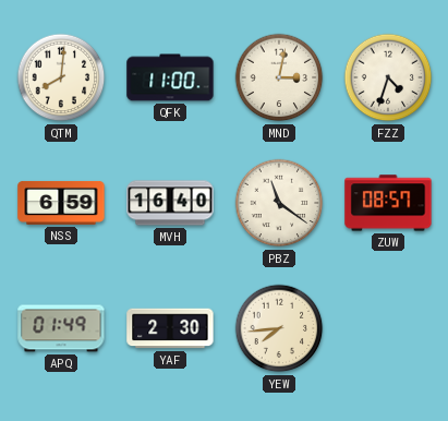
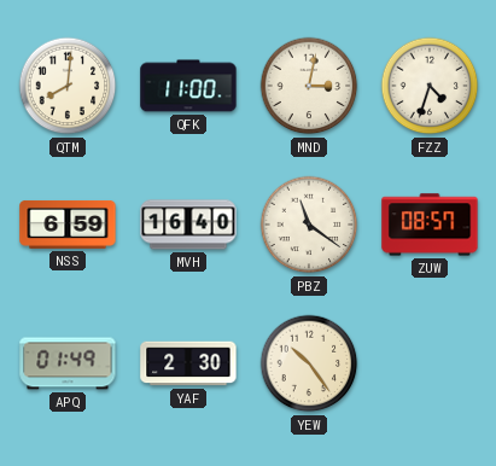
YEW: 7:44 -> 10:24
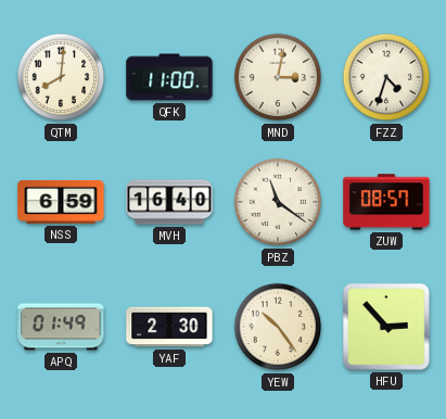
HFU: none -> 2:53
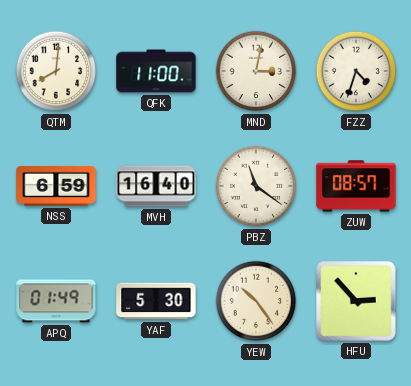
YAF: 2:30 -> 5:30
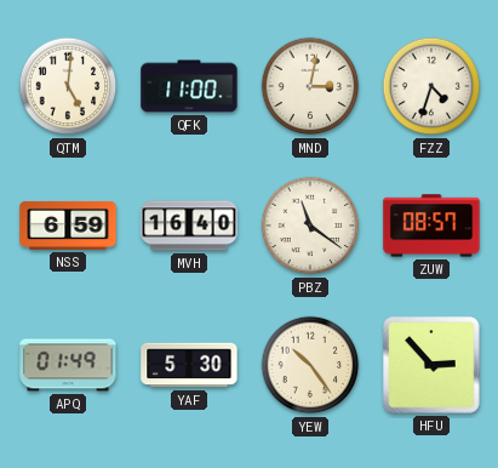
QTM: 8:01 -> 5:01
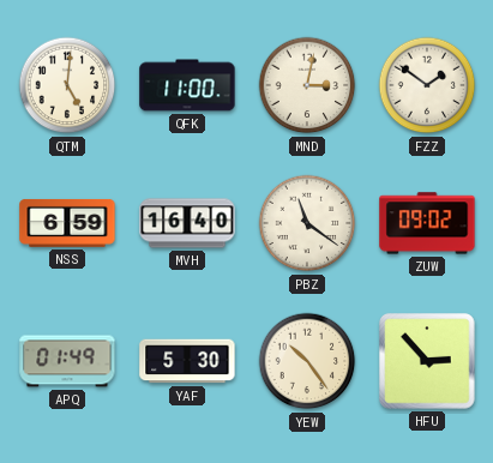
FZZ: 4:33 -> 1:51
ZUW: 08:57 -> 09:02
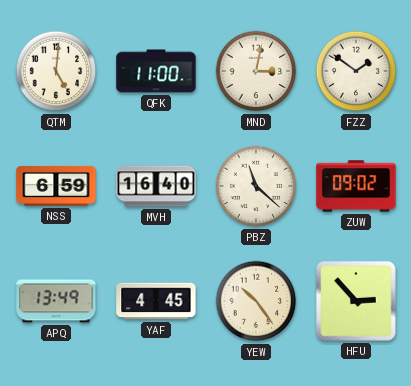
PBZ: 11:21 -> 11:22
APQ: 01:49 -> 13:49
YAF: 5:30 -> 4:45
